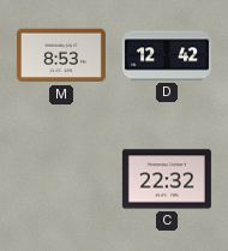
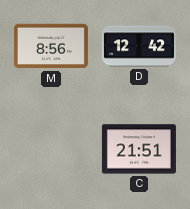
M: 8:53 -> 8:56
C: 22:32 -> 21:51
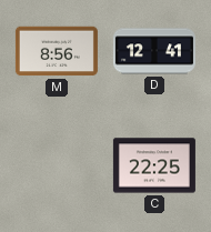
D: 12:42 -> 12:41
C: 21:51 -> 22:25
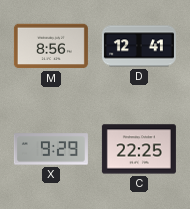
X: none -> 9:29
